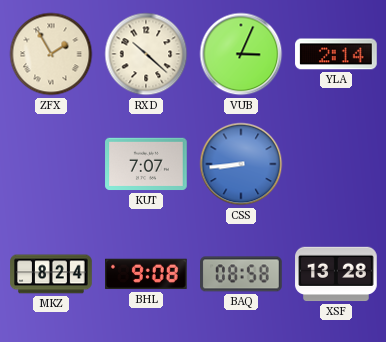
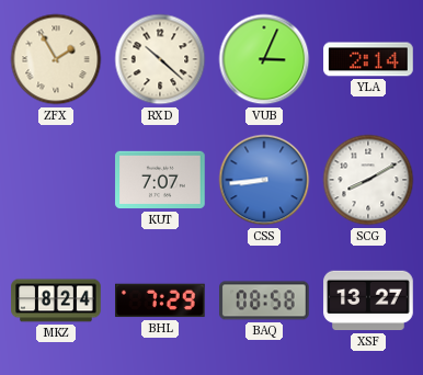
SCG: none -> 8:10
BHL: 9:08 -> 7:29
XSF: 13:28 -> 13:27
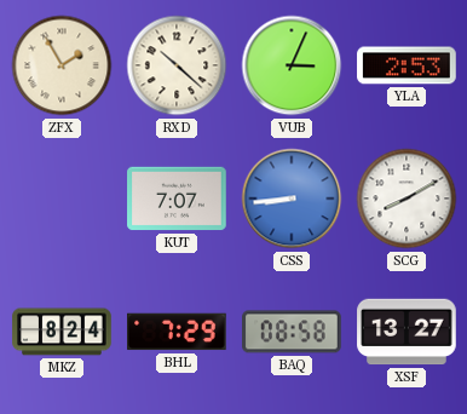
YLA: 2:14 -> 2:53
